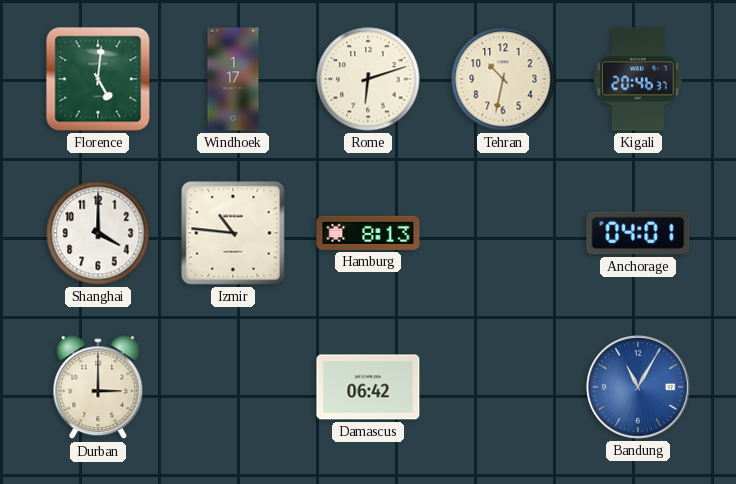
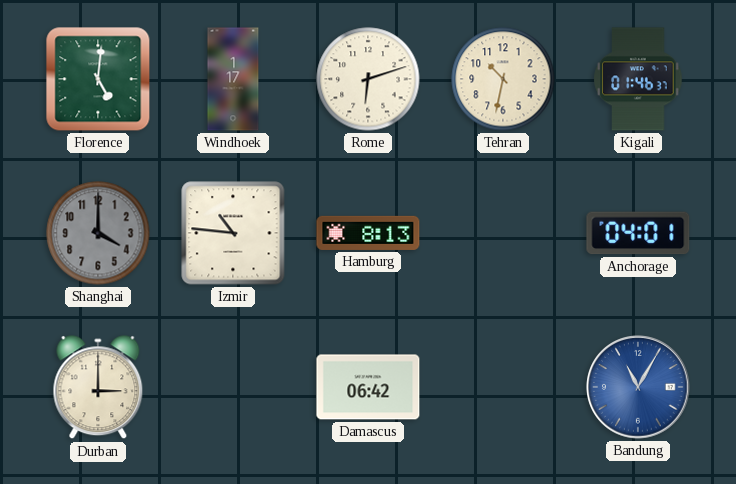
Kigali: 20:46 -> 01:46
Shanghai dial: white -> grey
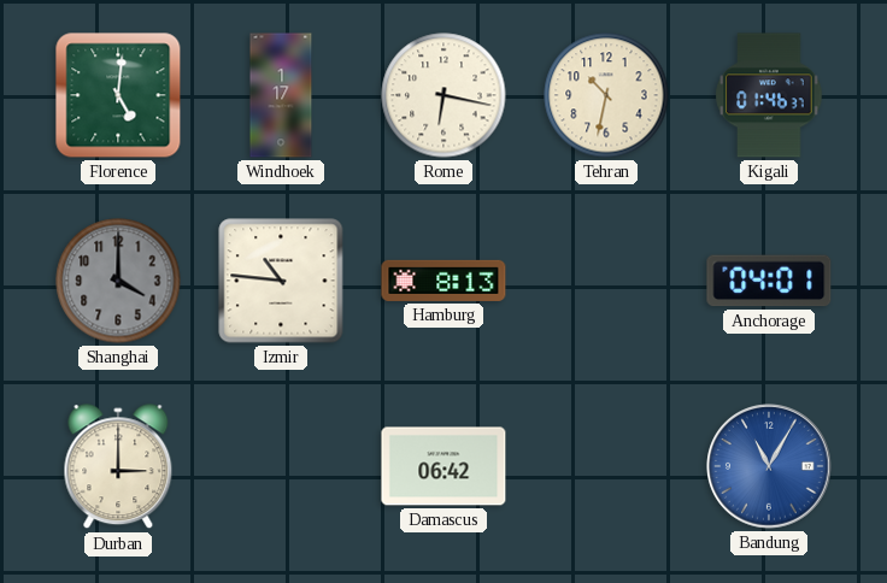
Rome: 6:12 -> 6:17
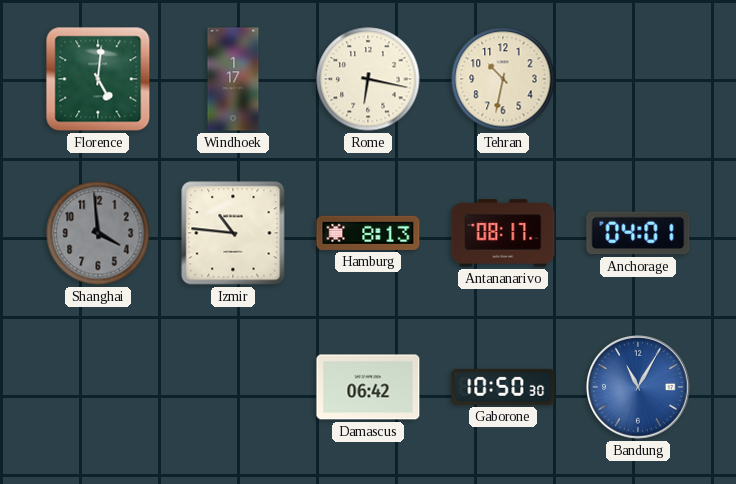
Kigali: 01:46 -> none
Shanghai: 4:00 -> 3:59
Antananarivo: none -> 08:17
Durban: 3:00 -> none
Gaborone: none -> 10:50
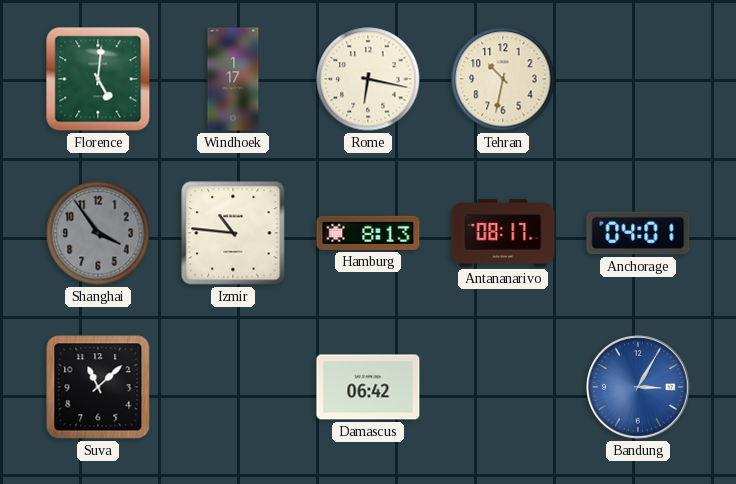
Shanghai: 3:59 -> 3:54
Suva: none -> 11:08
Gaborone: 10:50 -> none
Bandung: 11:05 -> 3:05
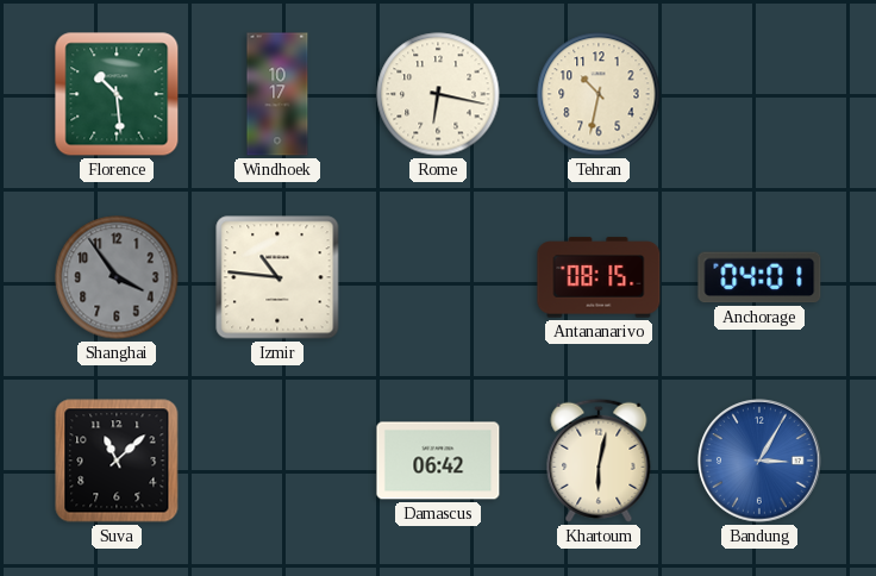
Florence: 5:01 -> 10:29
Windhoek: 1:17 -> 10:17
Hamburg: 8:13 -> none
Antananarivo: 08:17 -> 08:15
Khartoum: none -> 6:02
